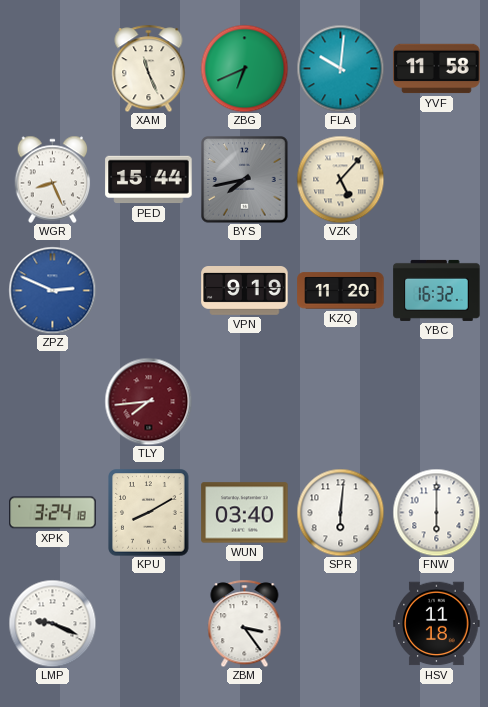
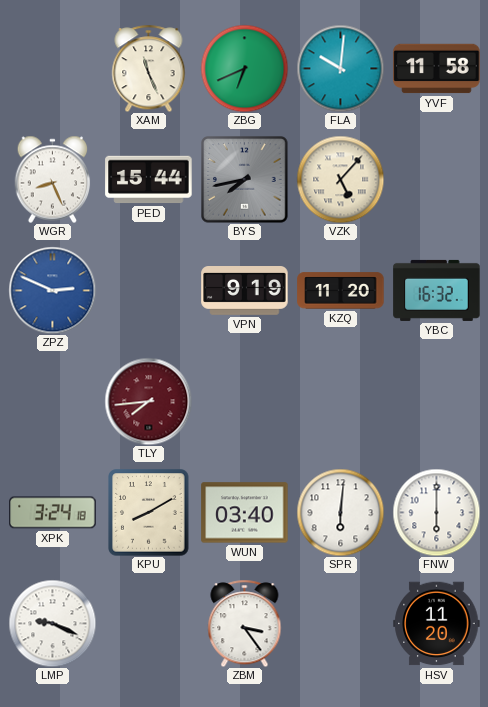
HSV: 11:18 -> 11:20
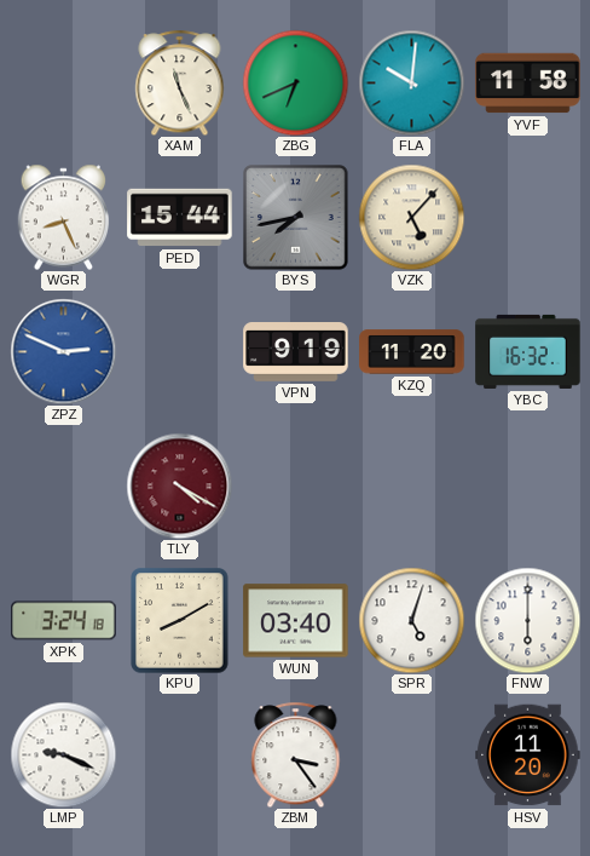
TLY: 7:44 -> 4:20
SPR: 6:01 -> 5:03
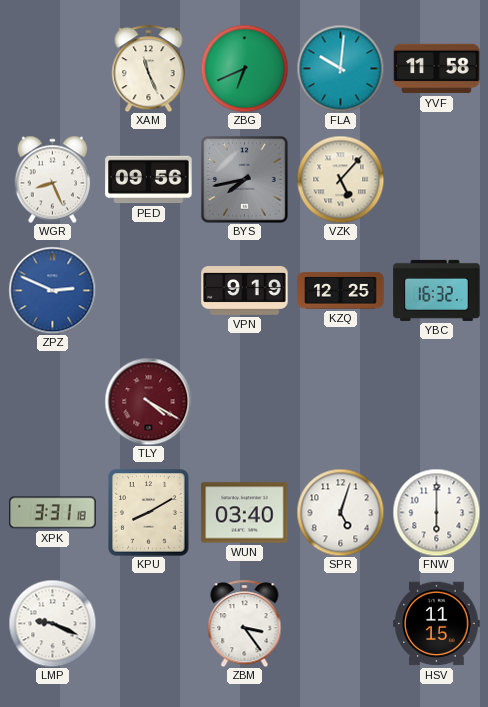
PED: 15:44 -> 09:56
KZQ: 11:20 -> 12:25
XPK: 3:24 -> 3:31
HSV: 11:20 -> 11:15
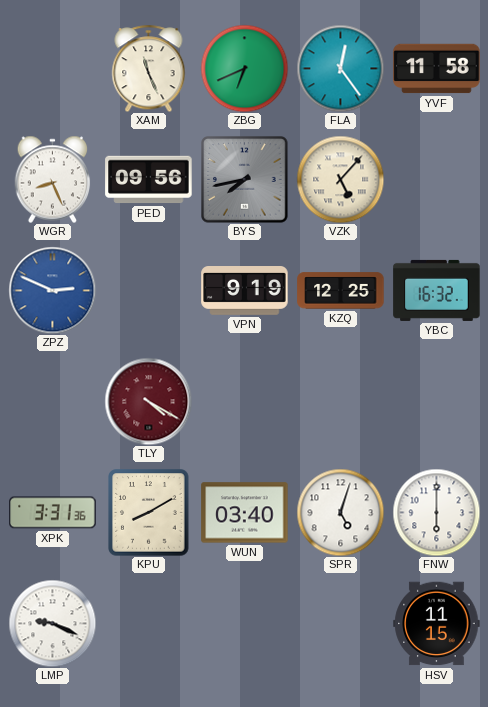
FLA: 10:01 -> 12:24
XPK: 3:31:18 -> 3:31:36
ZBM: 3:24 -> none
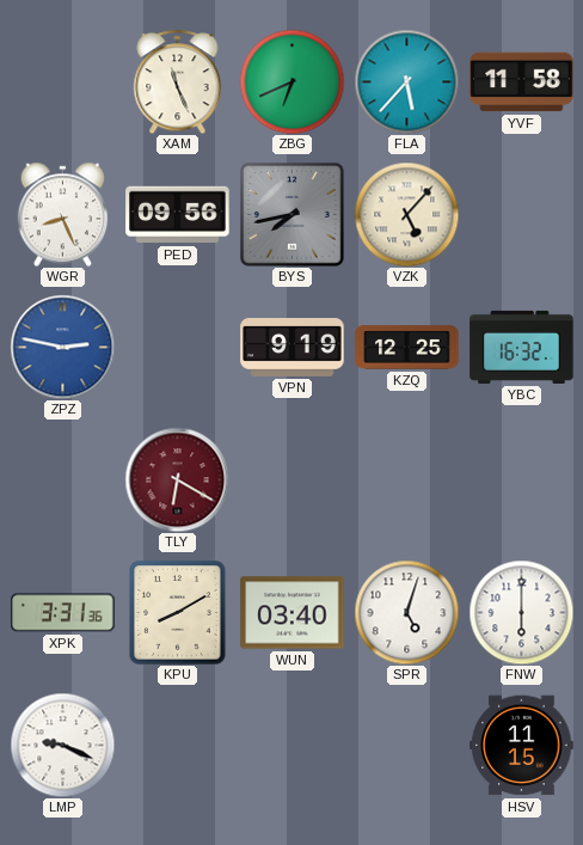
FLA: 12:24 -> 5:37
ZPZ: 2:49 -> 2:47
TLY: 4:20 -> 6:20
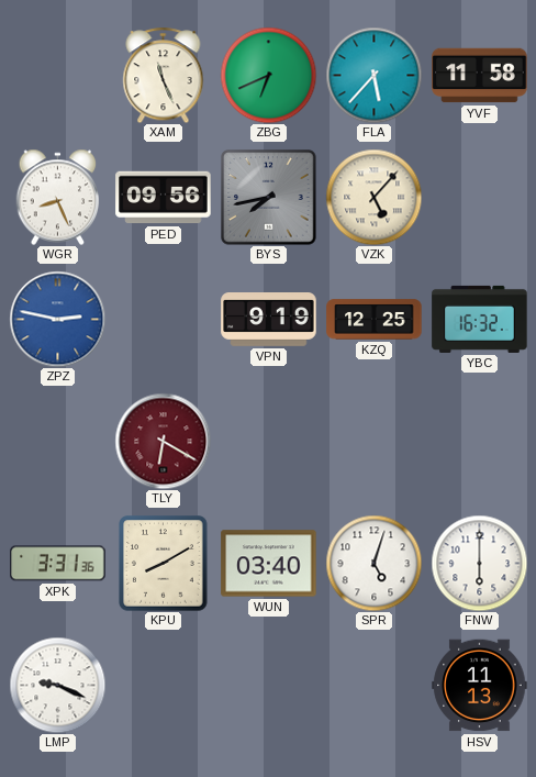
HSV: 11:15 -> 11:13
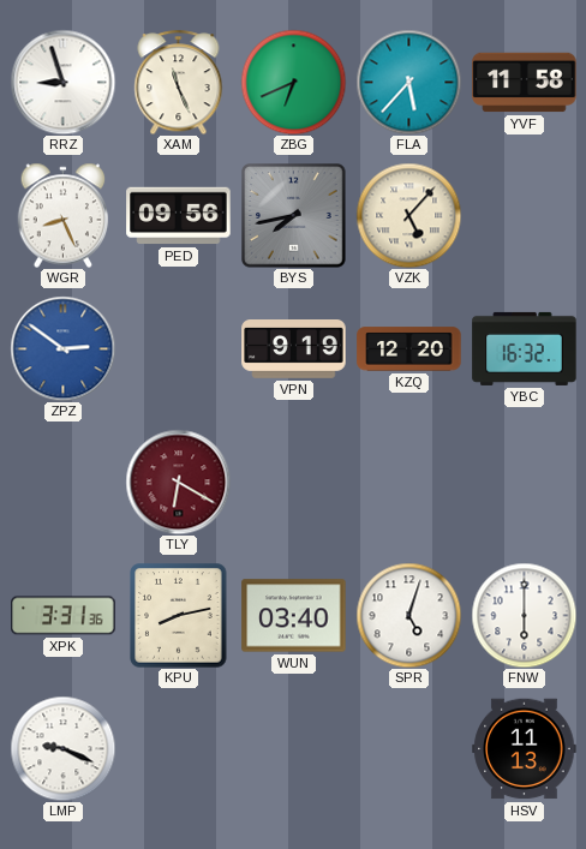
RRZ: none -> 8:57
ZPZ: 2:47 -> 2:51
KZQ: 12:25 -> 12:20
KPU: 8:10 -> 8:13
